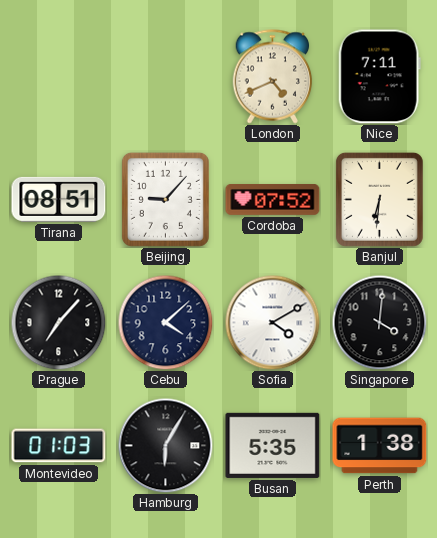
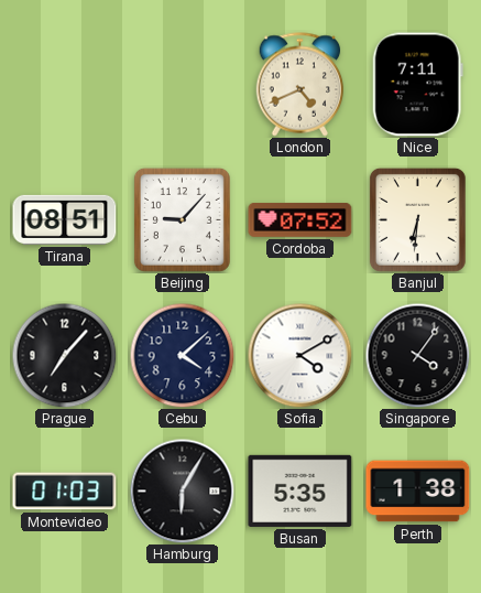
Singapore: 4:01 -> 4:06
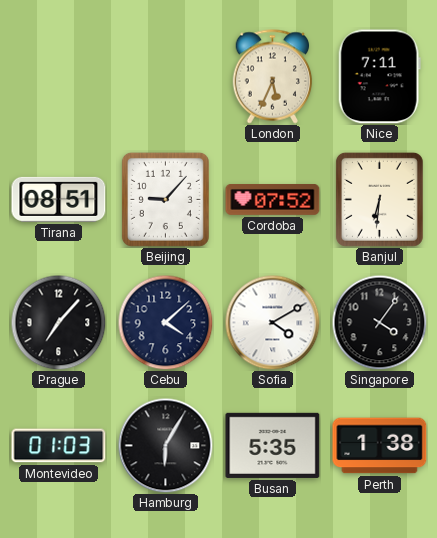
London: 4:41 -> 5:34
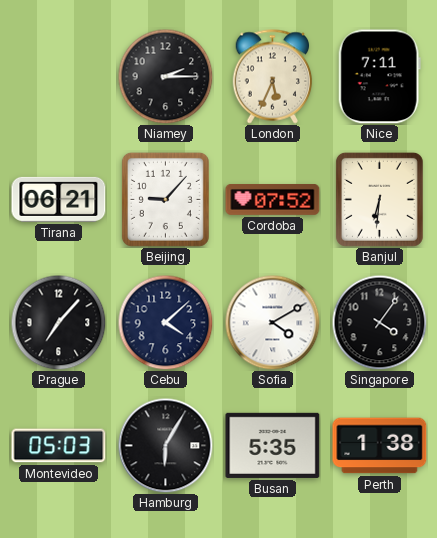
Niamey: none -> 2:15
Tirana: 08:51 -> 06:21
Montevideo: 01:03 -> 05:03
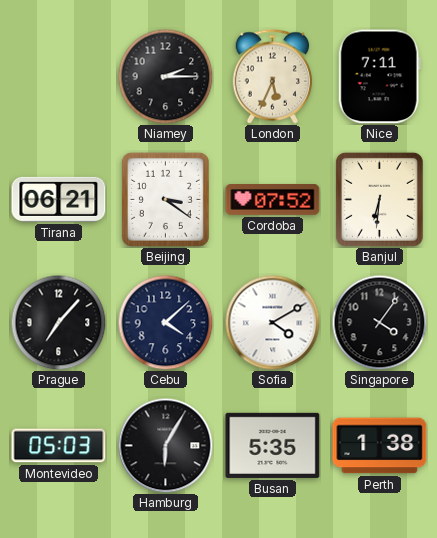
Beijing: 9:07 -> 3:21
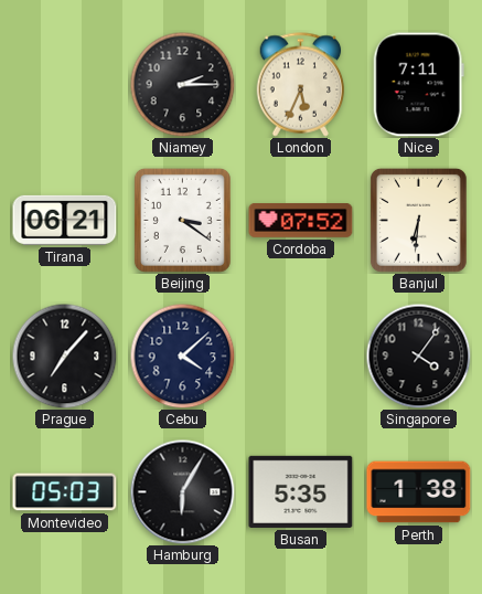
Sofia: 4:10 -> none
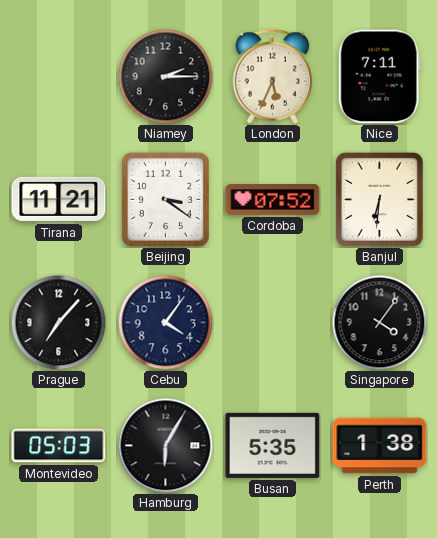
Tirana: 06:21 -> 11:21
Cebu: 4:08 -> 4:06
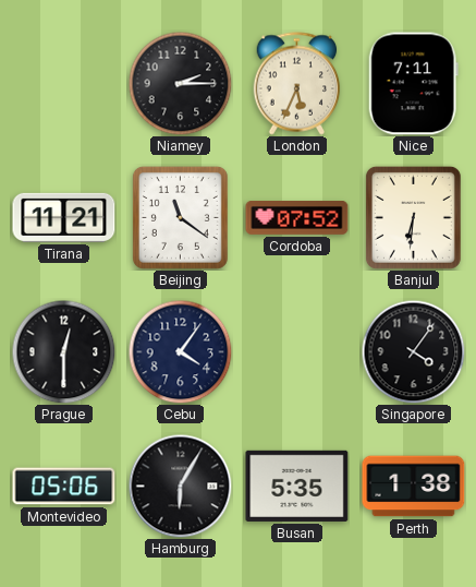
Beijing: 3:21 -> 11:21
Prague: 7:07 -> 12:30
Montevideo: 05:03 -> 05:06
